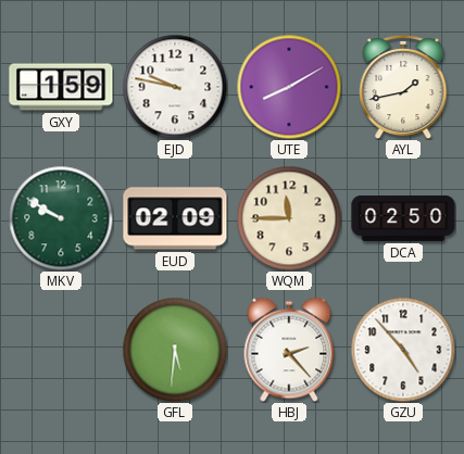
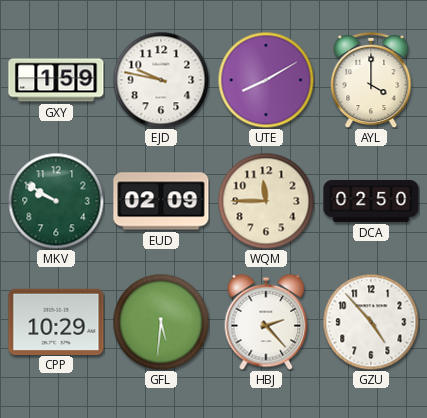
AYL: 1:43 -> 4:00
CPP: none -> 10:29
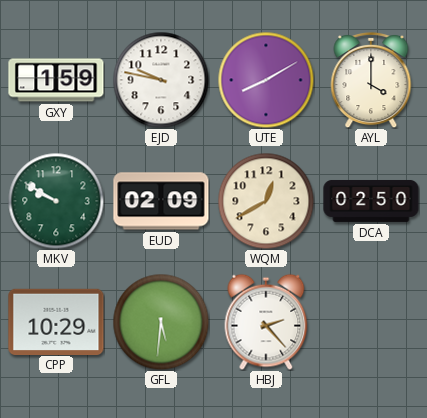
WQM: 11:45 -> 12:40
GZU: 4:53 -> none
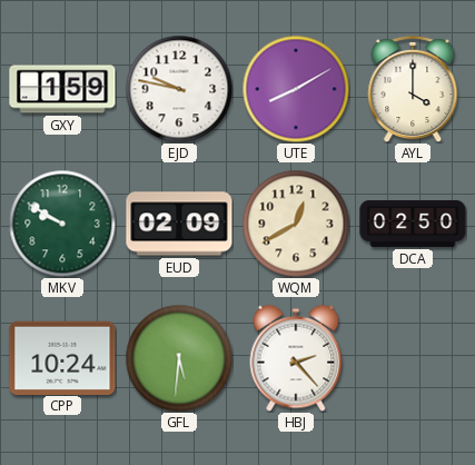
CPP: 10:29 -> 10:24
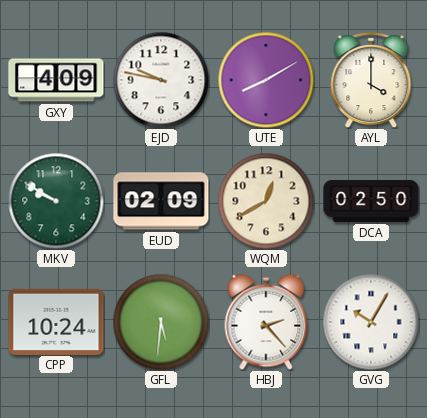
GXY: 1:59 -> 4:09
GVG: none -> 10:05
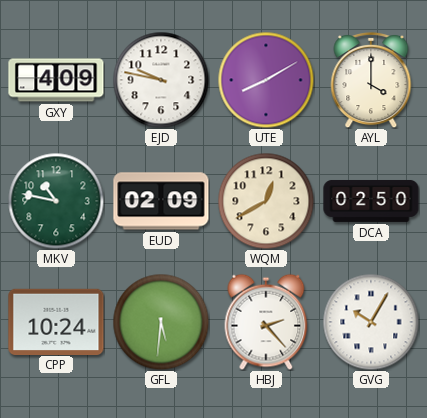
MKV: 9:50 -> 10:47
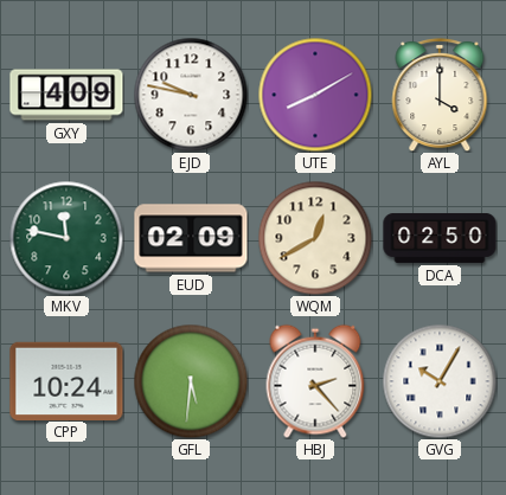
MKV: 10:47 -> 11:47
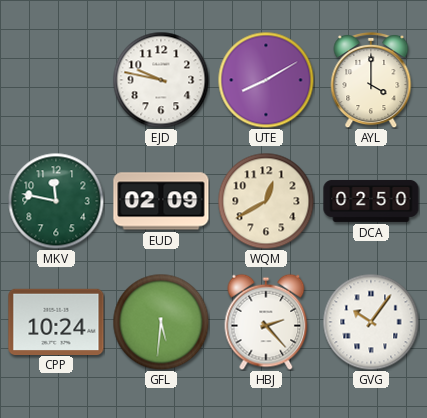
GXY: 4:09 -> none
GVG: 10:05 -> 10:06
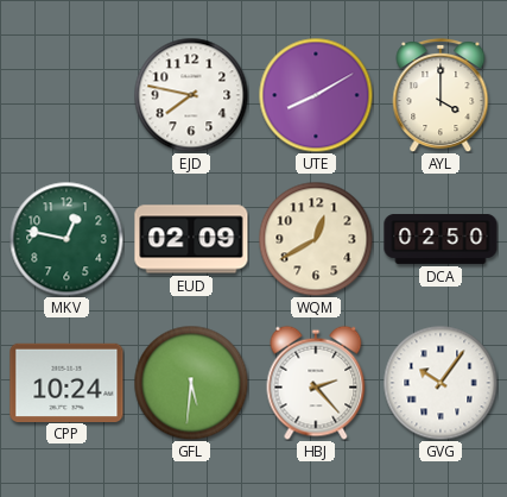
EJD: 9:47 -> 7:47
MKV: 11:47 -> 12:47
